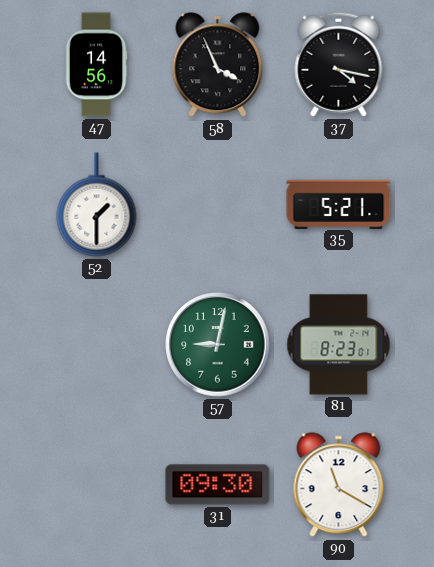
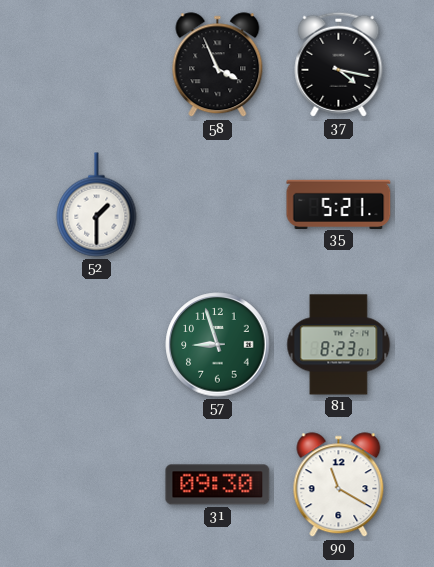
47: 14:56 -> none
57: 9:02 -> 8:57
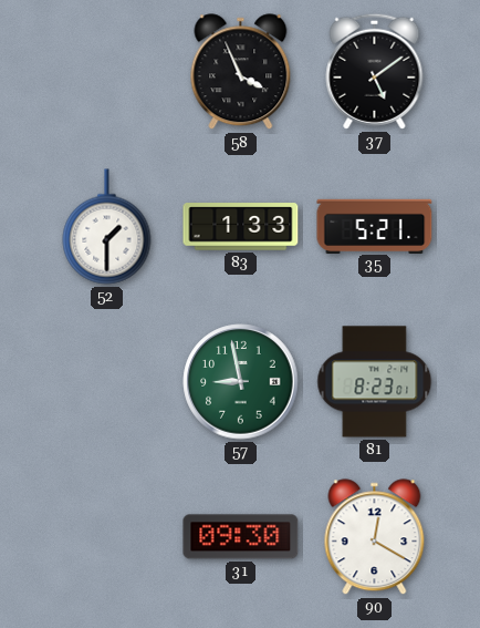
37: 4:17 -> 5:09
83: none -> 1:33
57: 8:57 -> 8:58
90: 11:20 -> 12:20
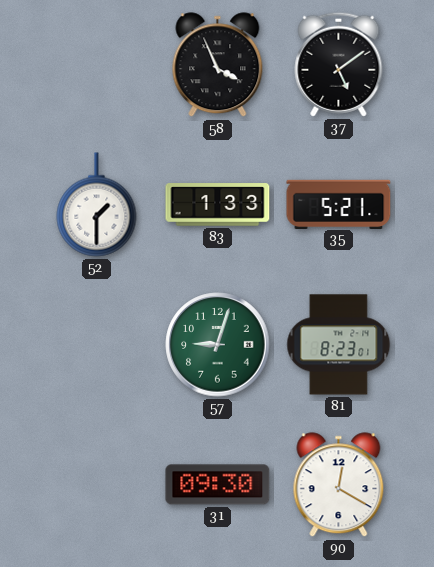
57: 8:58 -> 9:03
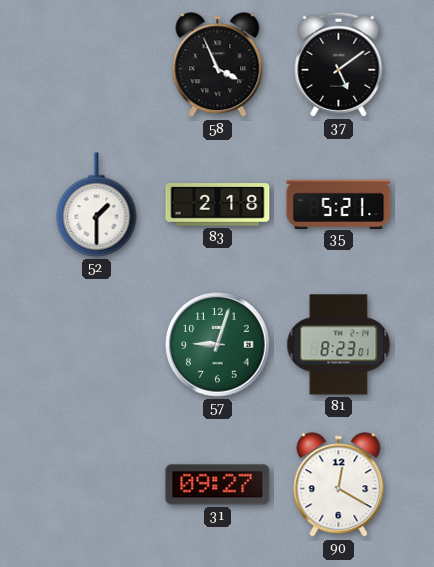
83: 1:33 -> 2:18
31: 09:30 -> 09:27
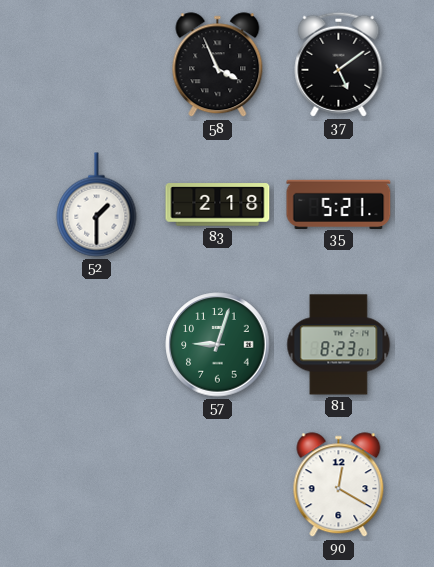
31: 09:27 -> none
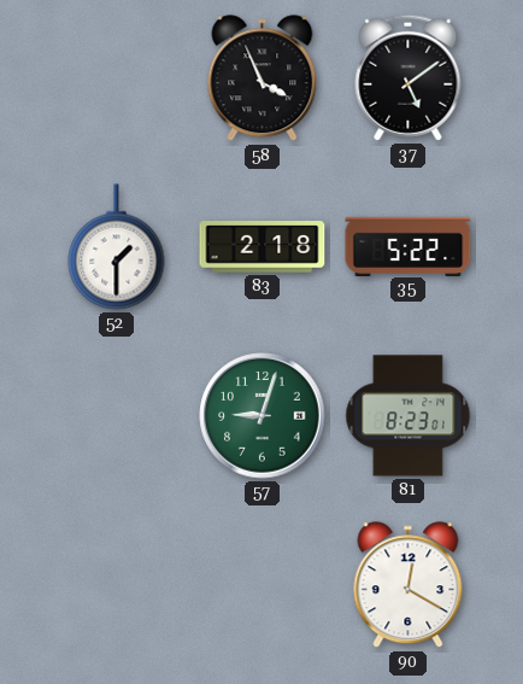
35: 5:21 -> 5:22
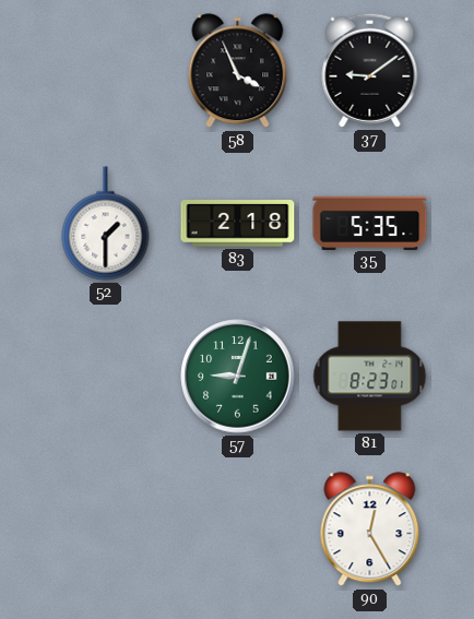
37: 5:09 -> 9:09
35: 5:22 -> 5:35
90: 12:20 -> 12:25
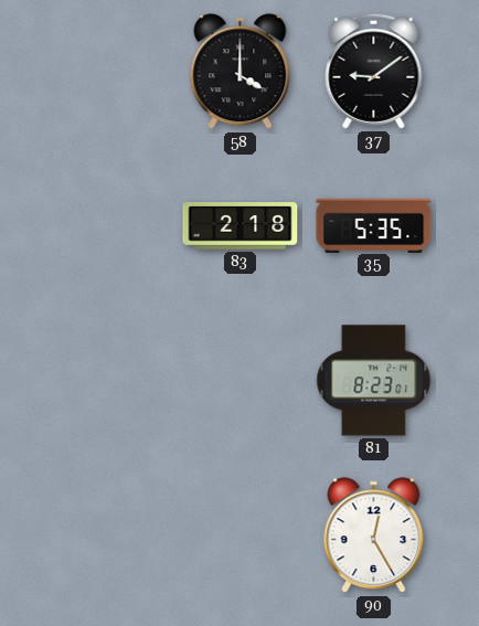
58: 3:56 -> 4:00
52: 1:30 -> none
57: 9:03 -> none
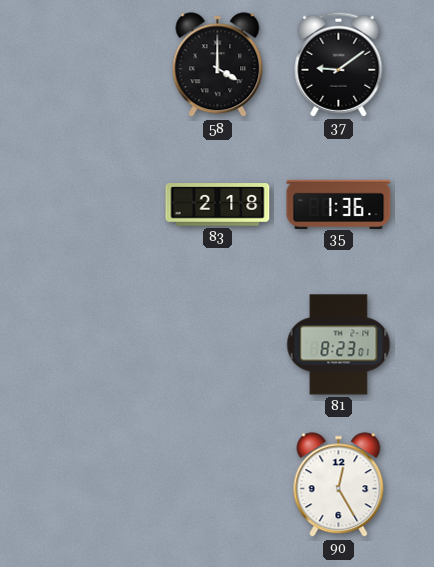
35: 5:35 -> 1:36
